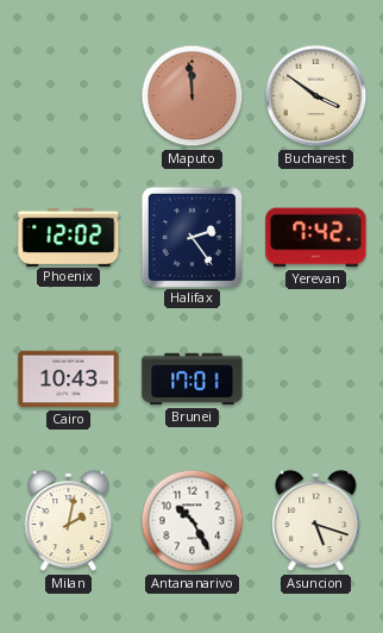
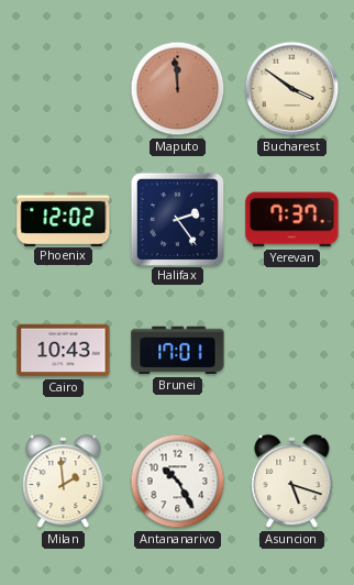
Yerevan: 7:42 -> 7:37
Milan: 2:02 -> 1:59
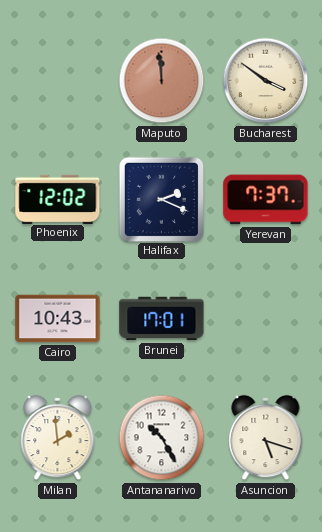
Halifax: 2:24 -> 2:19
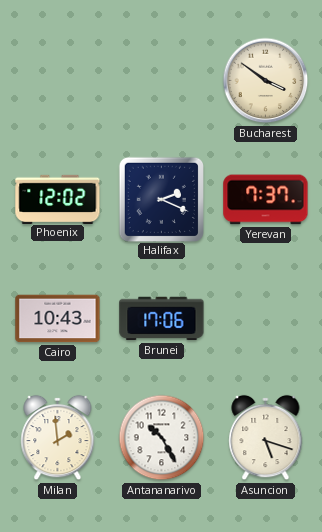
Maputo: 11:59 -> none
Brunei: 17:01 -> 17:06
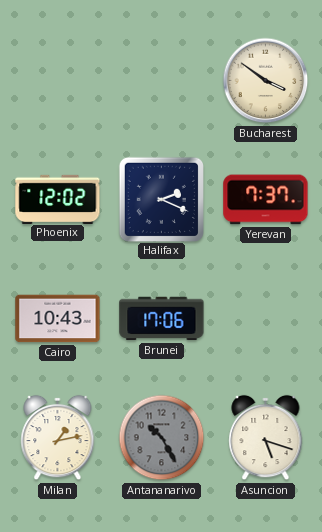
Milan: 1:59 -> 1:13
Antananarivo dial: white -> grey
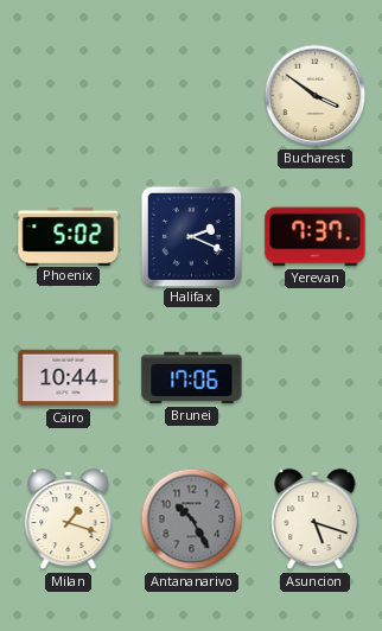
Phoenix: 12:02 -> 5:02
Cairo: 10:43 -> 10:44
Milan: 1:13 -> 1:18
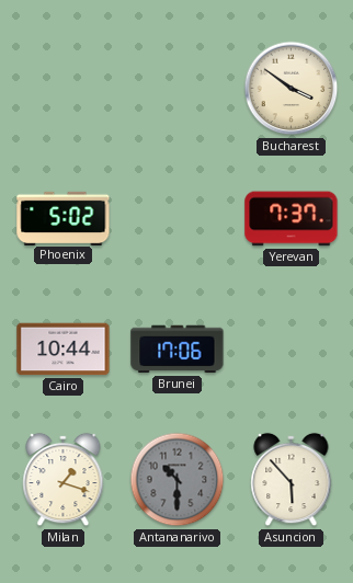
Halifax: 2:19 -> none
Antananarivo: 10:25 -> 10:30
Asuncion: 5:18 -> 5:53
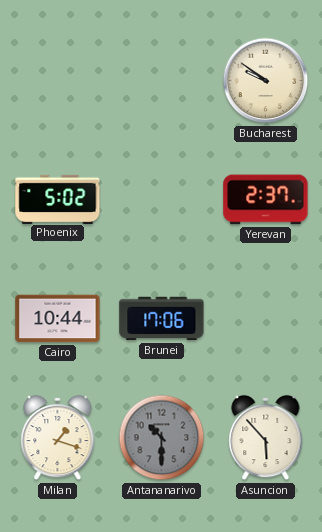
Bucharest: 3:51 -> 9:51
Yerevan: 7:37 -> 2:37
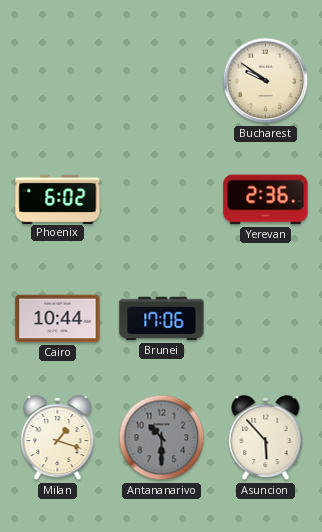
Phoenix: 5:02 -> 6:02
Yerevan: 2:37 -> 2:36
